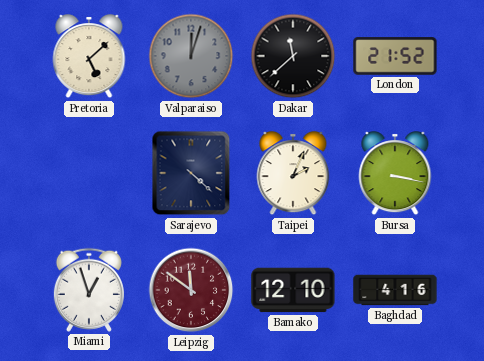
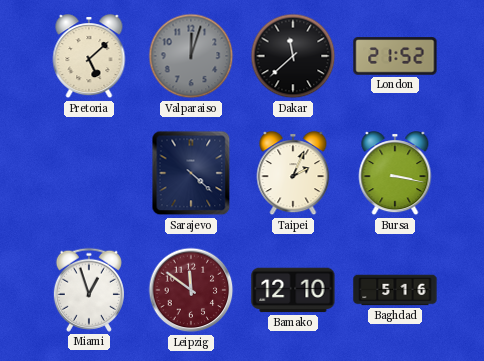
Baghdad: 4:16 -> 5:16
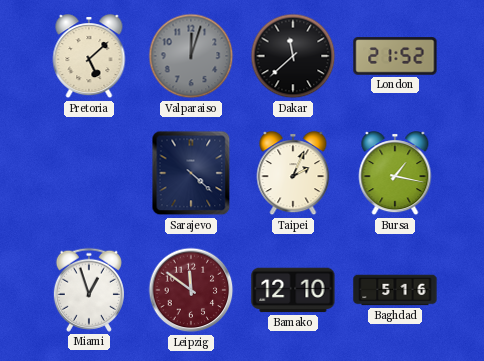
Bursa: 3:17 -> 1:17
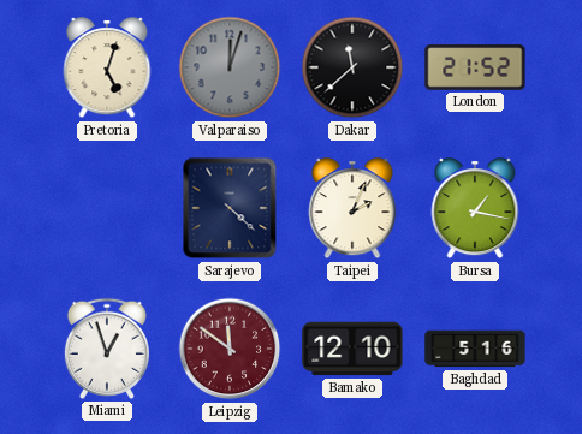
Pretoria: 5:08 -> 5:03
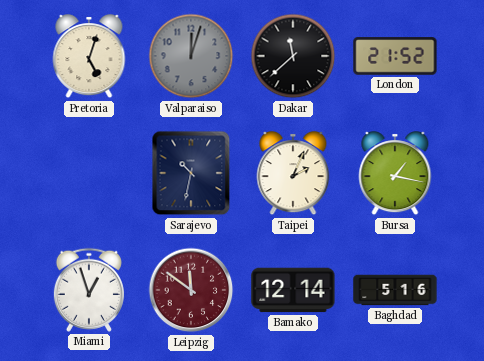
Sarajevo: 4:22 -> 10:32
Bamako: 12:10 -> 12:14
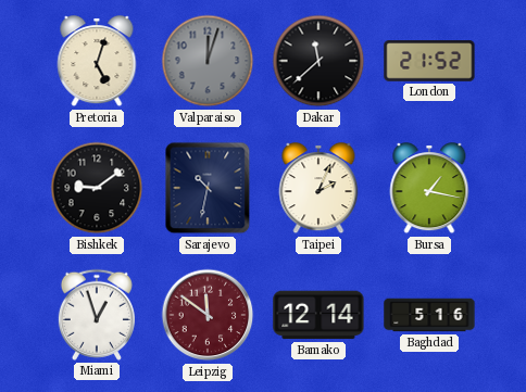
Bishkek: none -> 9:09
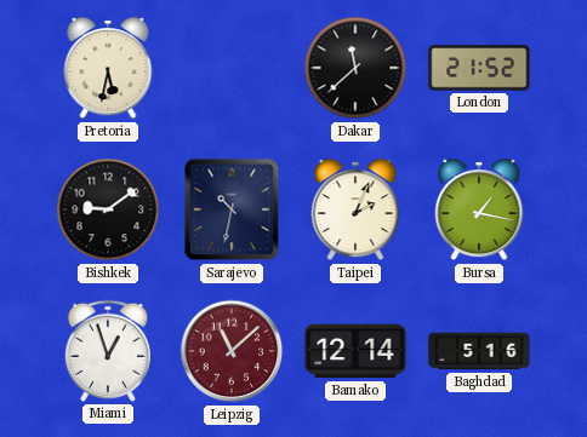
Pretoria: 5:03 -> 5:32
Valparaiso: 12:03 -> none
Leipzig: 11:51 -> 11:08
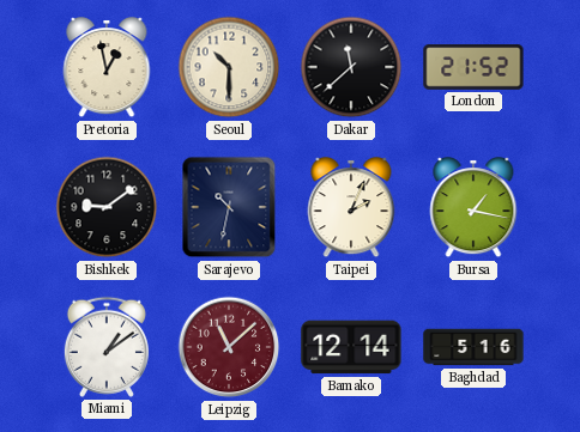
Pretoria: 5:32 -> 12:58
Seoul: none -> 10:30
Miami: 12:57 -> 1:09
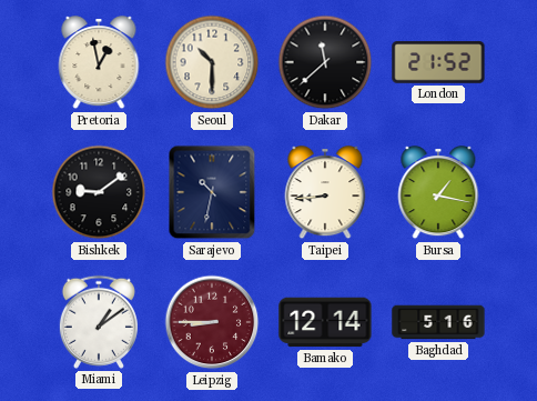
Taipei: 2:04 -> 8:44
Leipzig: 11:08 -> 8:45
